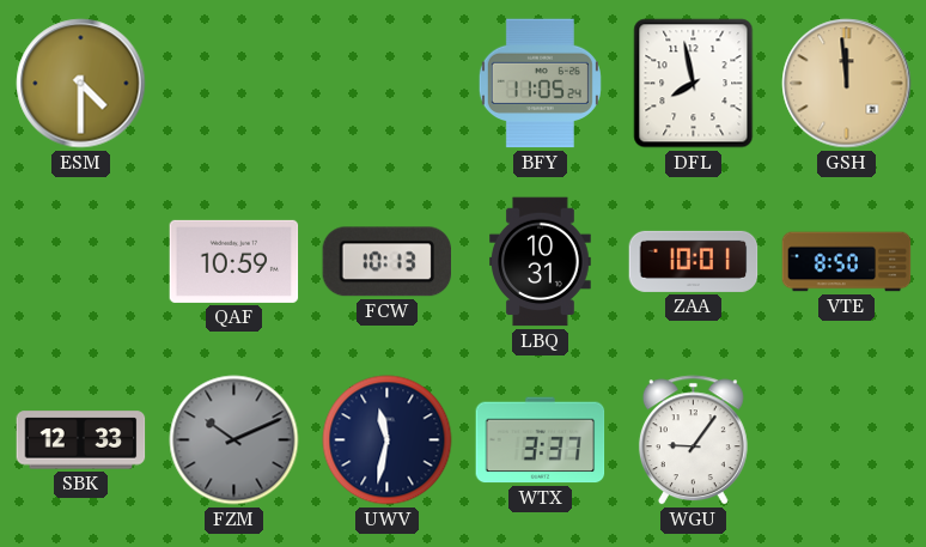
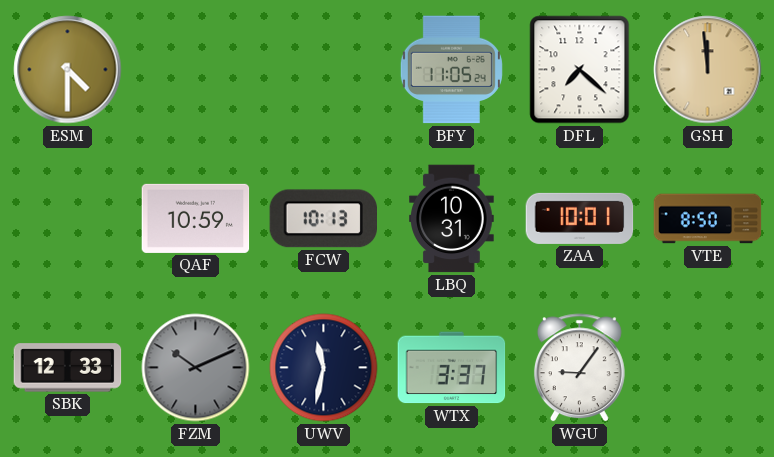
DFL: 7:58 -> 7:22
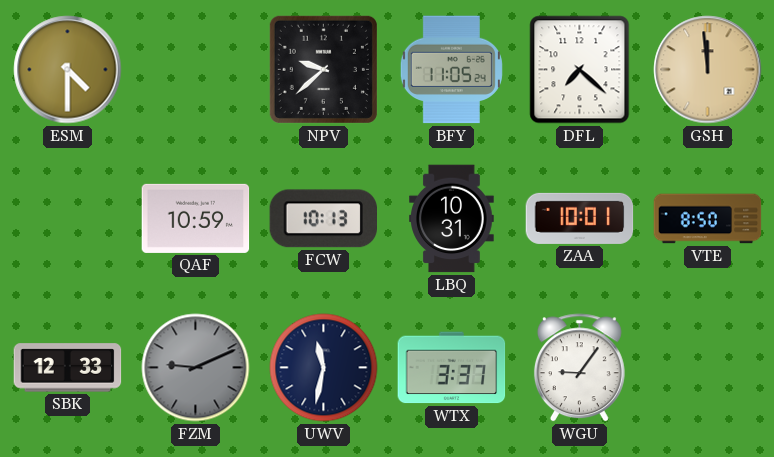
NPV: none -> 9:38
FZM: 10:11 -> 9:11
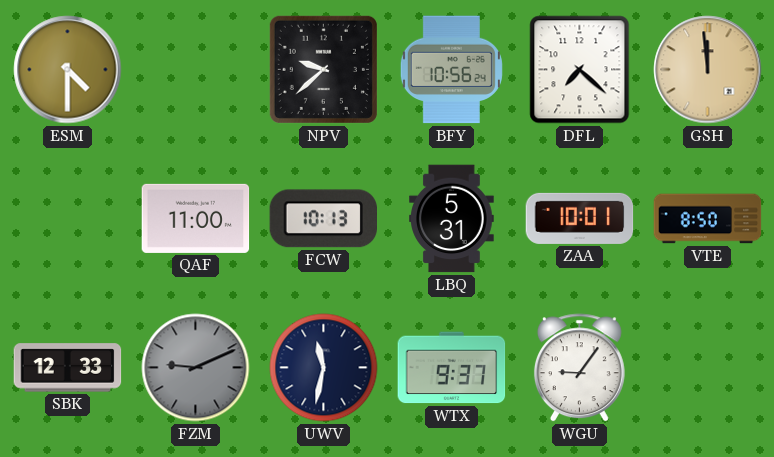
BFY: 11:05 -> 10:56
QAF: 10:59 -> 11:00
LBQ: 10:31 -> 5:31
WTX: 3:37 -> 9:37
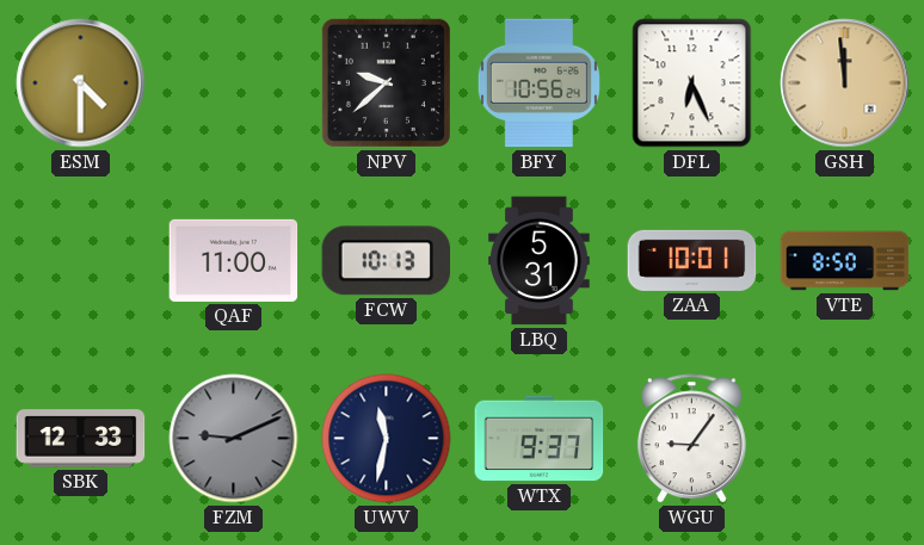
DFL: 7:22 -> 6:26
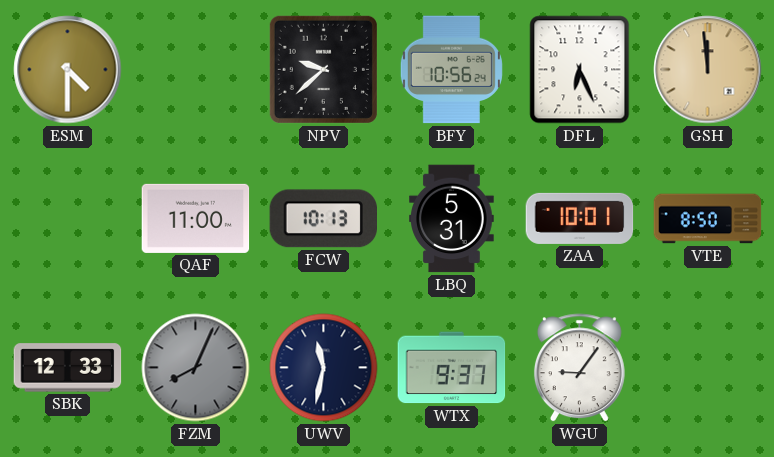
FZM: 9:11 -> 8:04
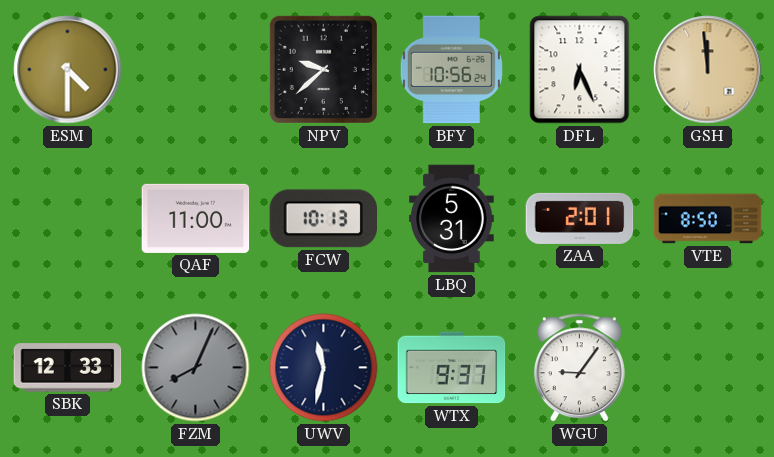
ZAA: 10:01 -> 2:01
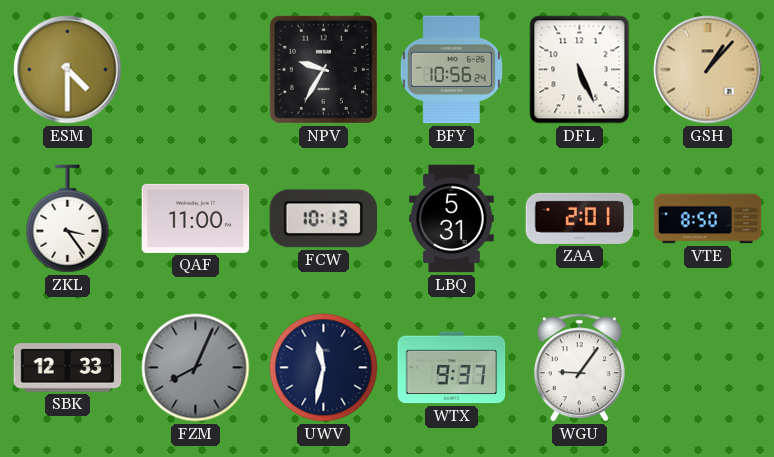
NPV: 9:38 -> 9:35
DFL: 6:26 -> 5:26
GSH: 11:59 -> 1:07
ZKL: none -> 3:24
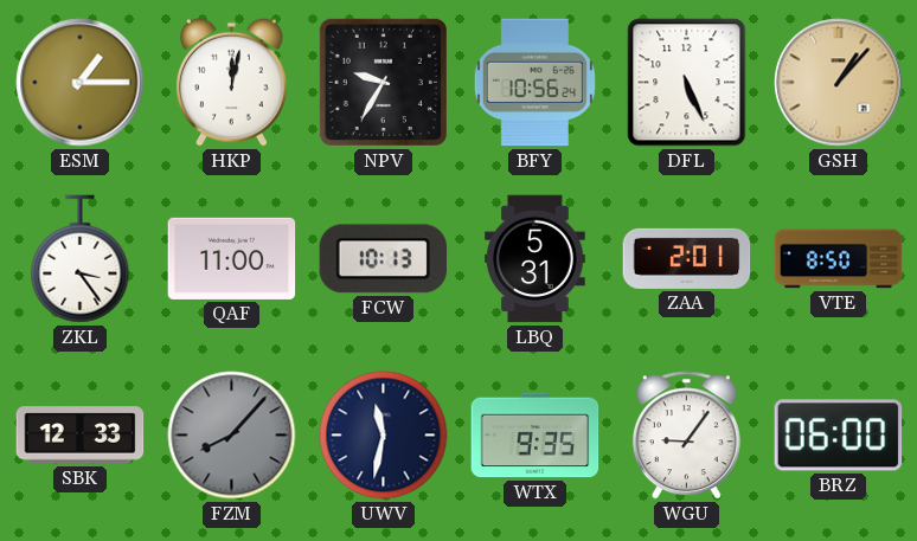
ESM: 4:30 -> 1:15
HKP: none -> 12:02
FZM: 8:04 -> 8:07
WTX: 9:37 -> 9:35
BRZ: none -> 06:00
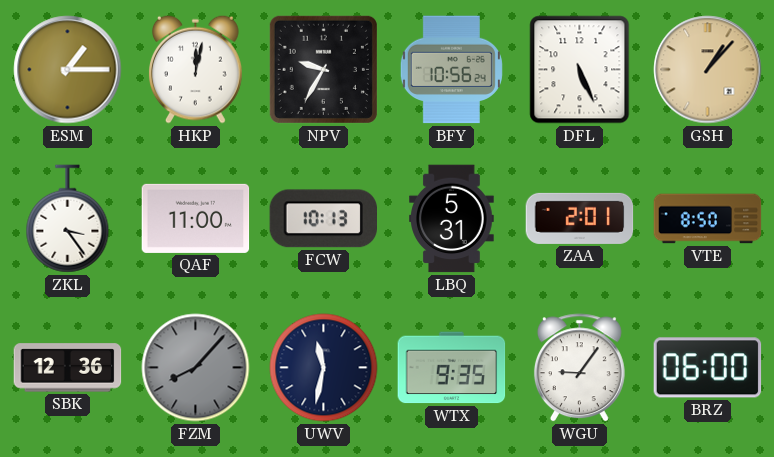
SBK: 12:33 -> 12:36
